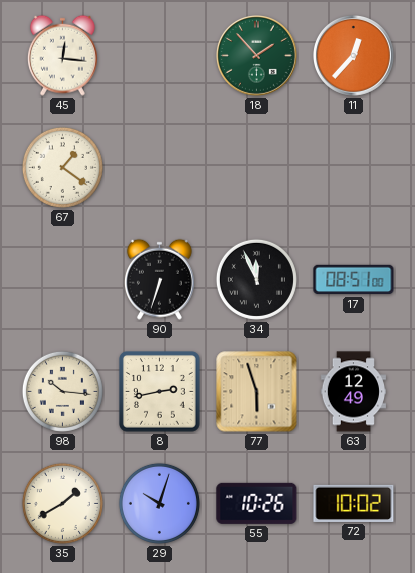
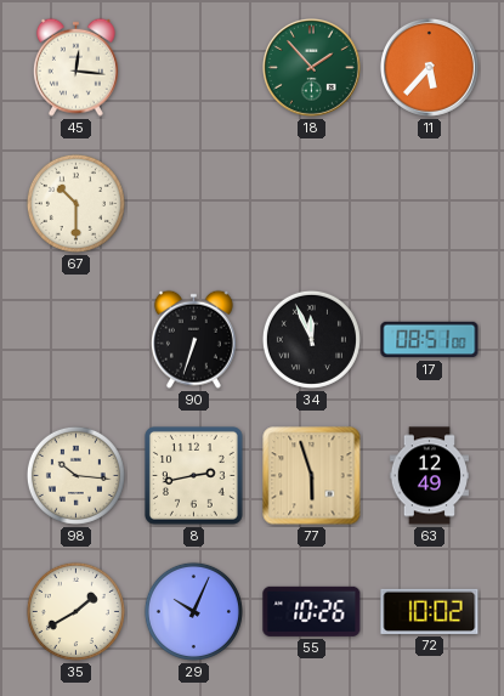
11: 12:37 -> 5:37
67: 1:21 -> 10:30
29: 10:03 -> 10:04
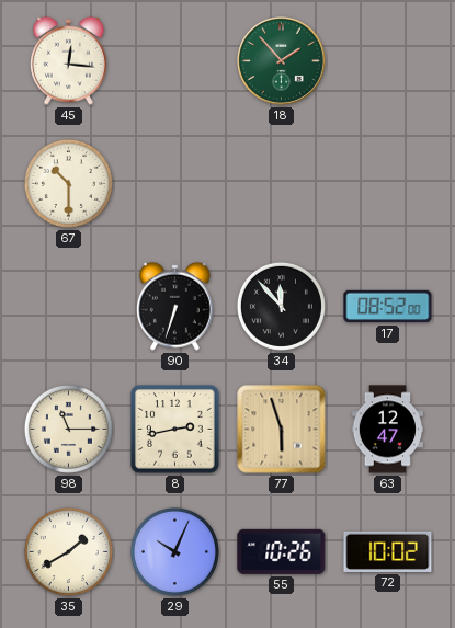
11: 5:37 -> none
34: 11:56 -> 11:53
17: 08:51 -> 08:52
98: 10:16 -> 11:15
63: 12:49 -> 12:47
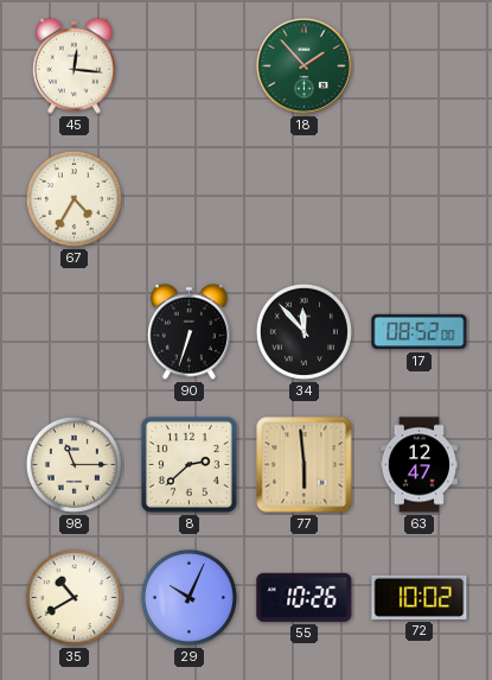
67: 10:30 -> 4:35
8: 2:43 -> 2:38
77: 5:57 -> 5:59
35: 1:40 -> 10:40
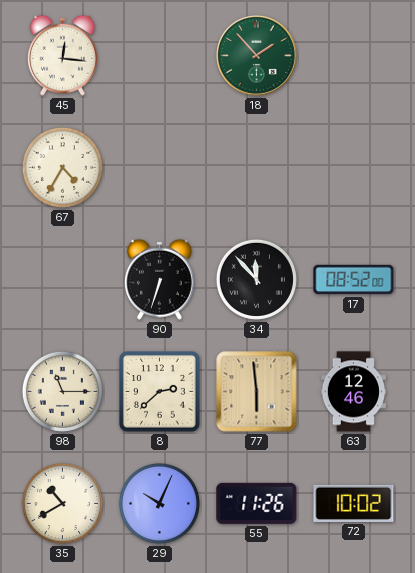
63: 12:47 -> 12:46
55: 10:26 -> 11:26
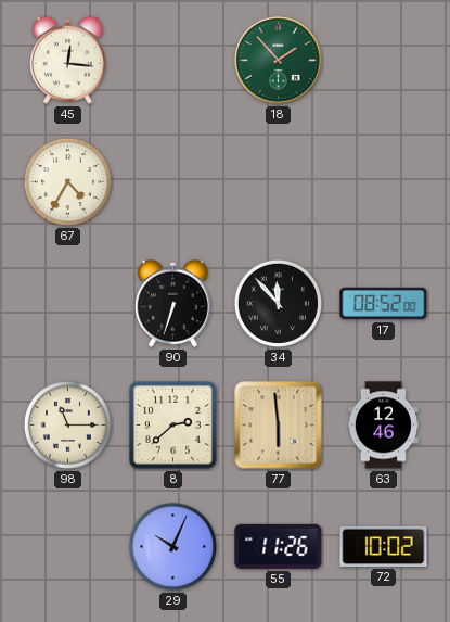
35: 10:40 -> none
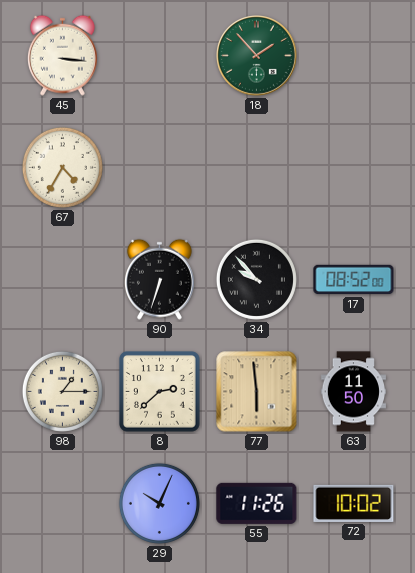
45: 12:16 -> 3:16
34: 11:53 -> 9:53
98: 11:15 -> 1:15
63: 12:46 -> 11:50
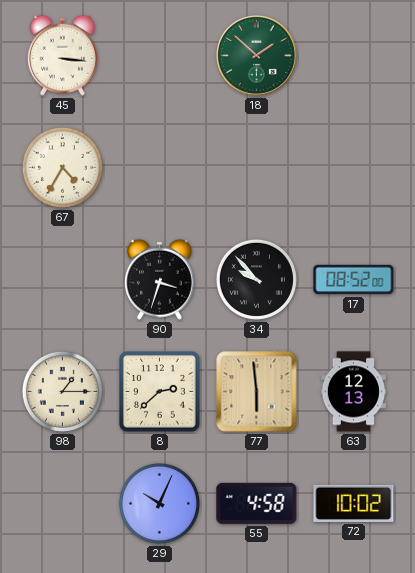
18: 1:53 -> 1:52
90: 6:33 -> 3:33
63: 11:50 -> 12:13
55: 11:26 -> 4:58
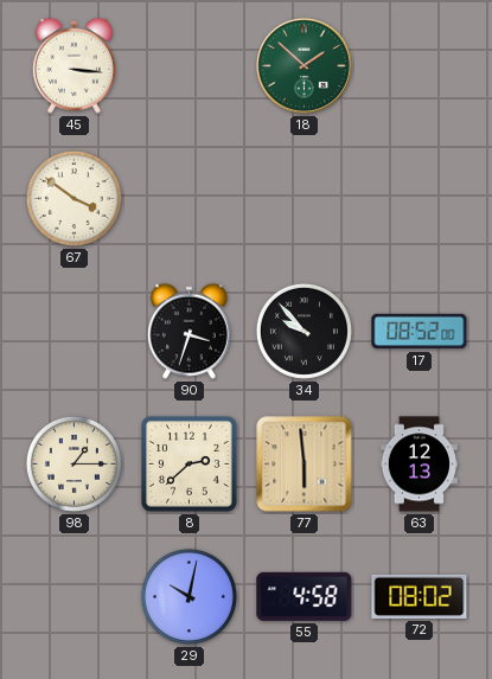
67: 4:35 -> 3:51
29: 10:04 -> 10:02
72: 10:02 -> 08:02
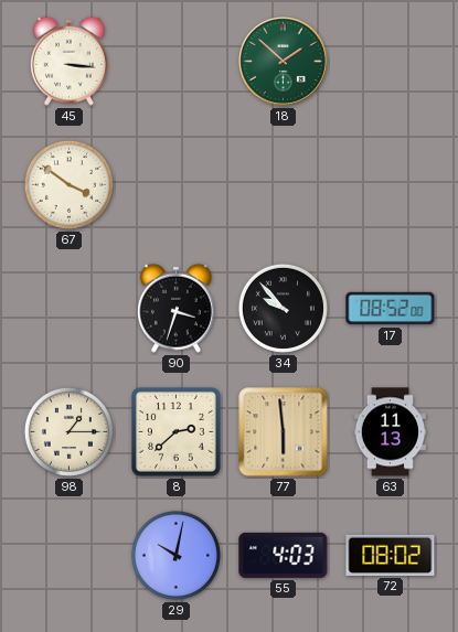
63: 12:13 -> 11:13
55: 4:58 -> 4:03
